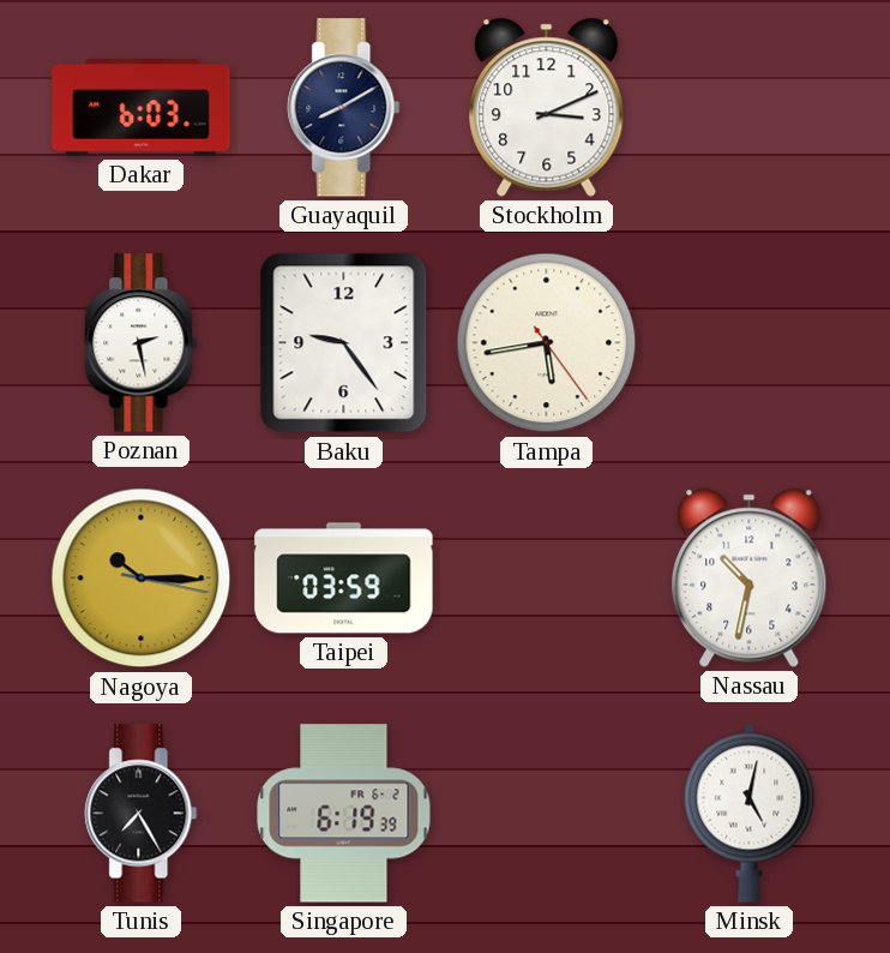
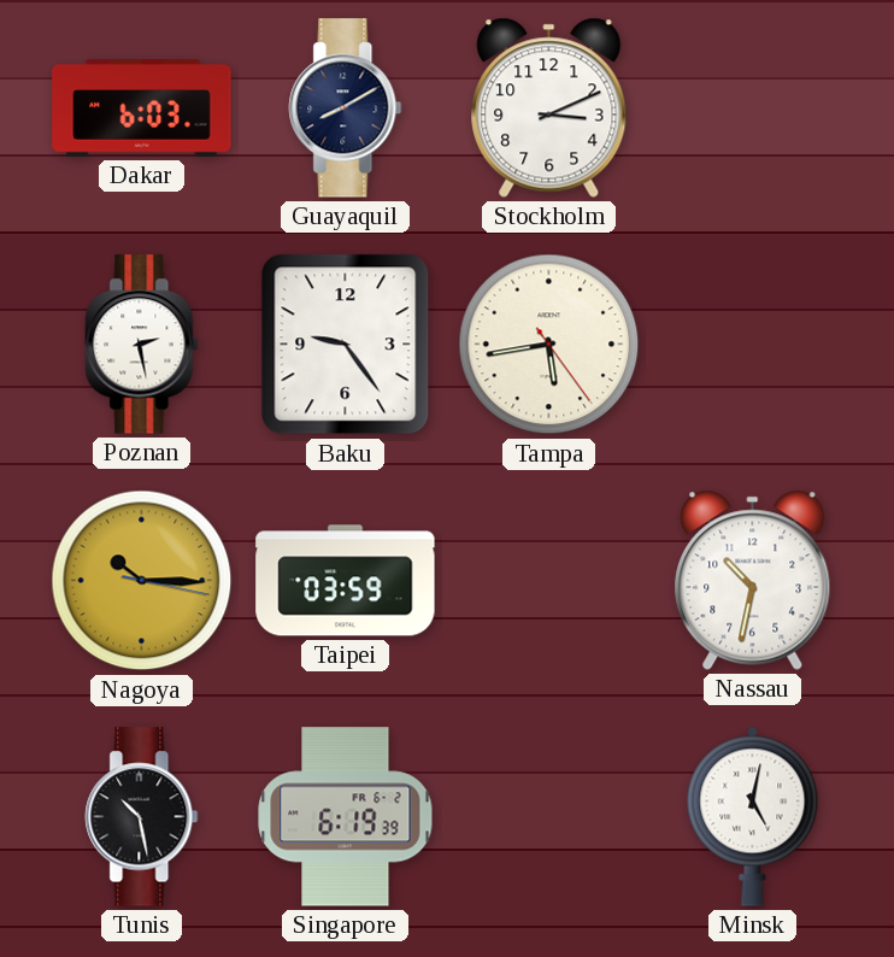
Tunis: 7:25 -> 10:28
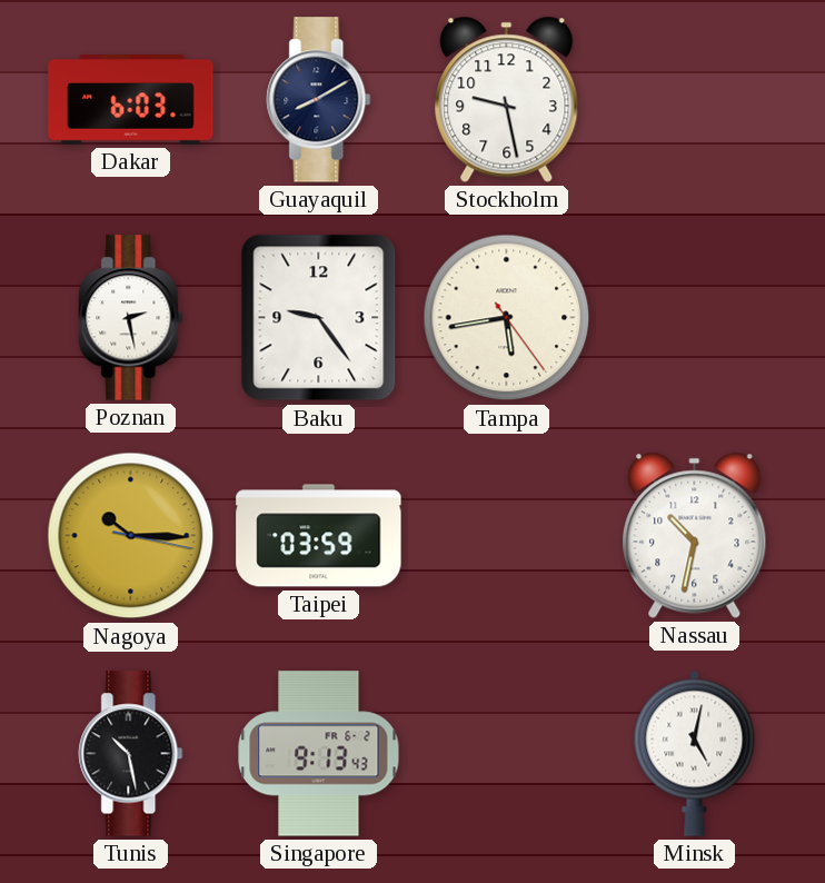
Stockholm: 3:11 -> 9:28
Singapore: 6:19 -> 9:13
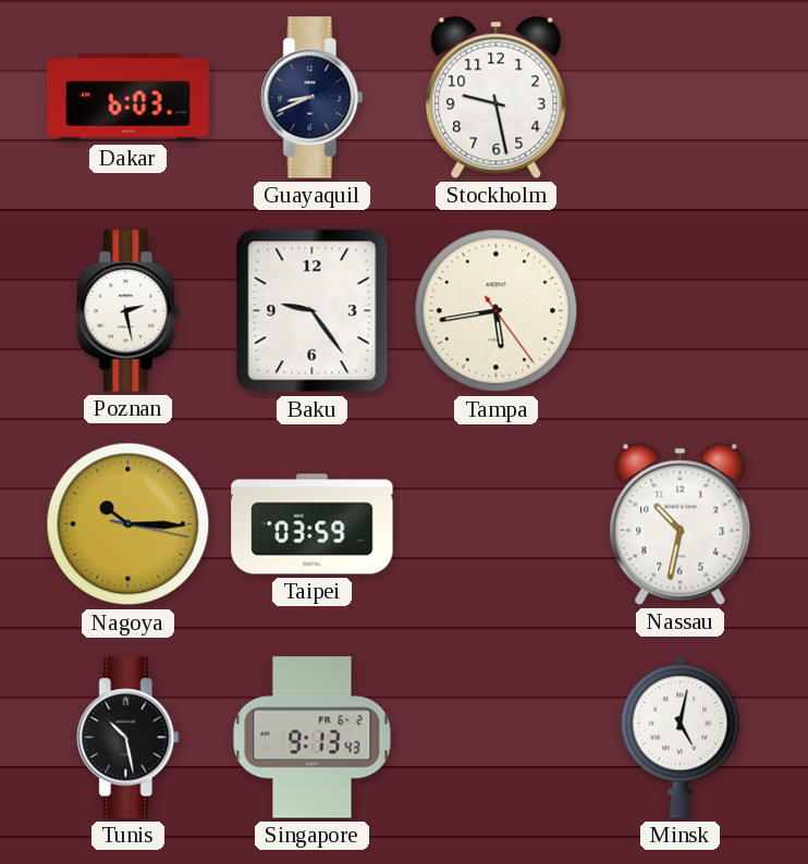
Guayaquil: 8:10 -> 8:41
